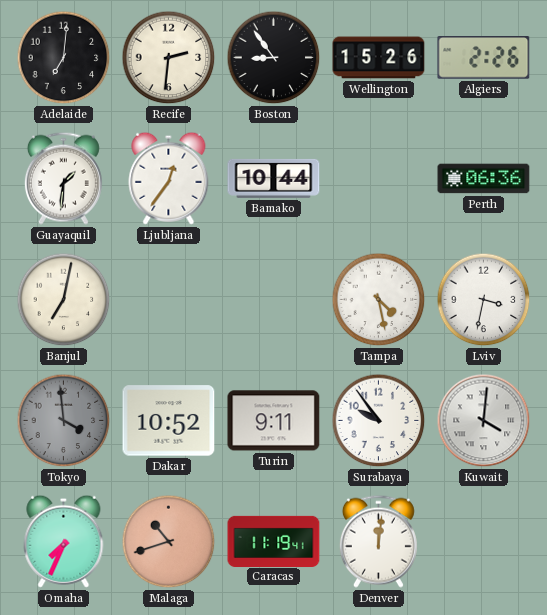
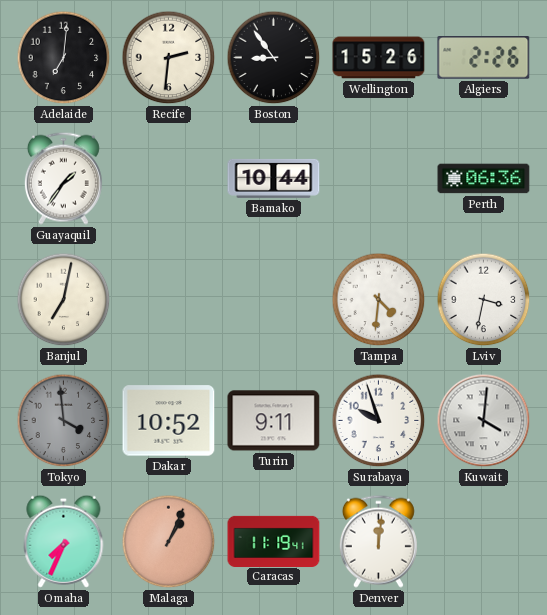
Guayaquil: 1:31 -> 1:36
Ljubljana: 12:36 -> none
Tampa: 4:28 -> 4:31
Surabaya: 9:54 -> 9:57
Malaga: 10:42 -> 1:04
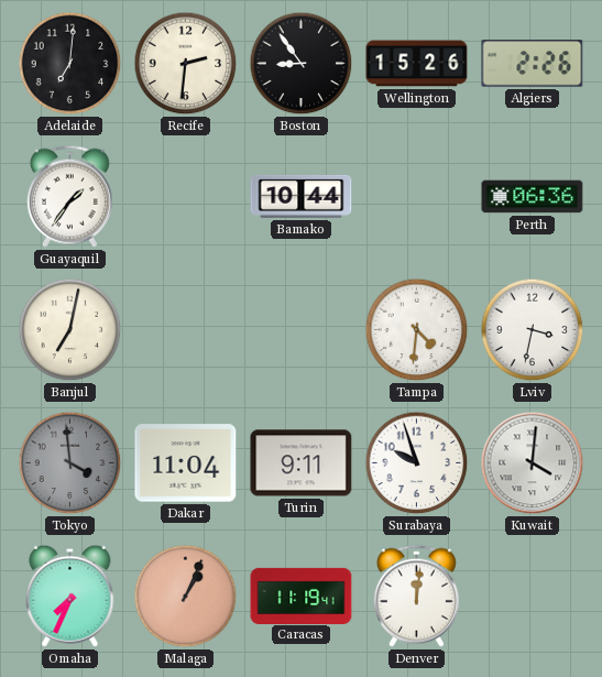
Dakar: 10:52 -> 11:04
